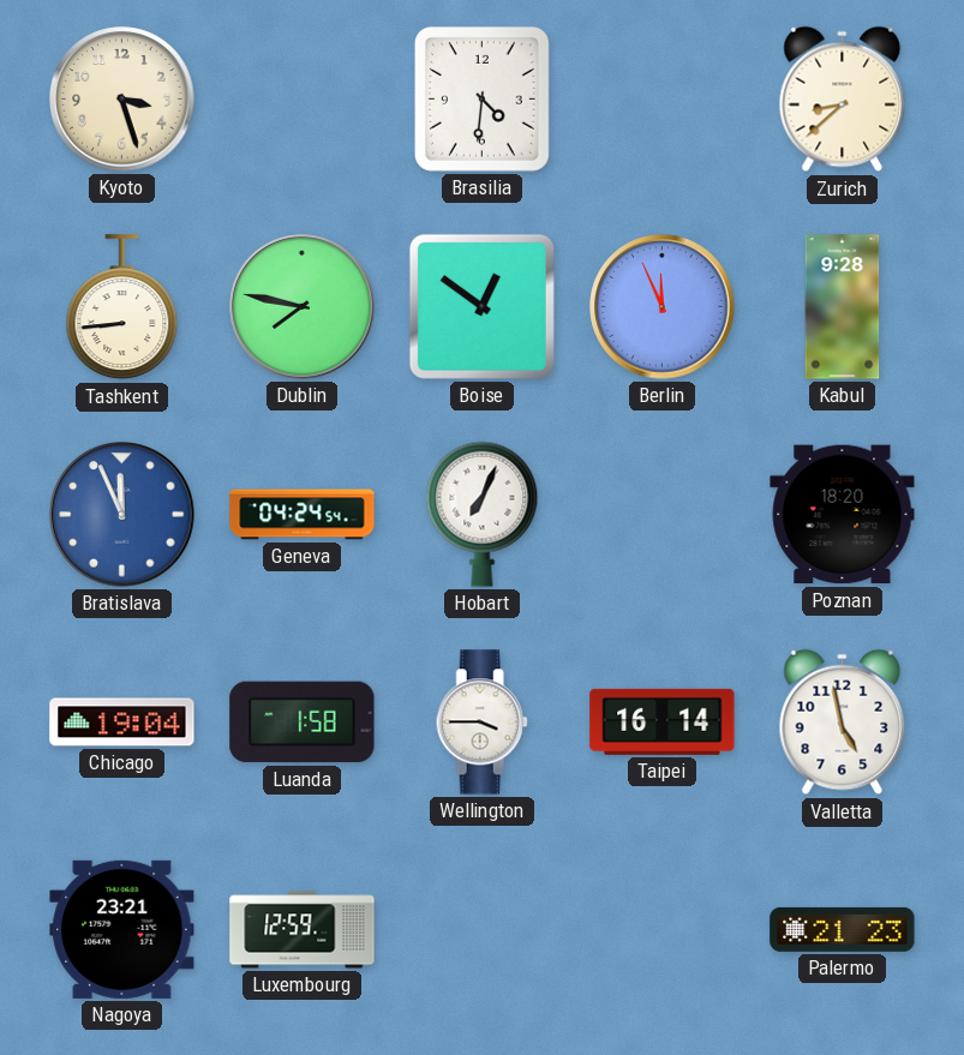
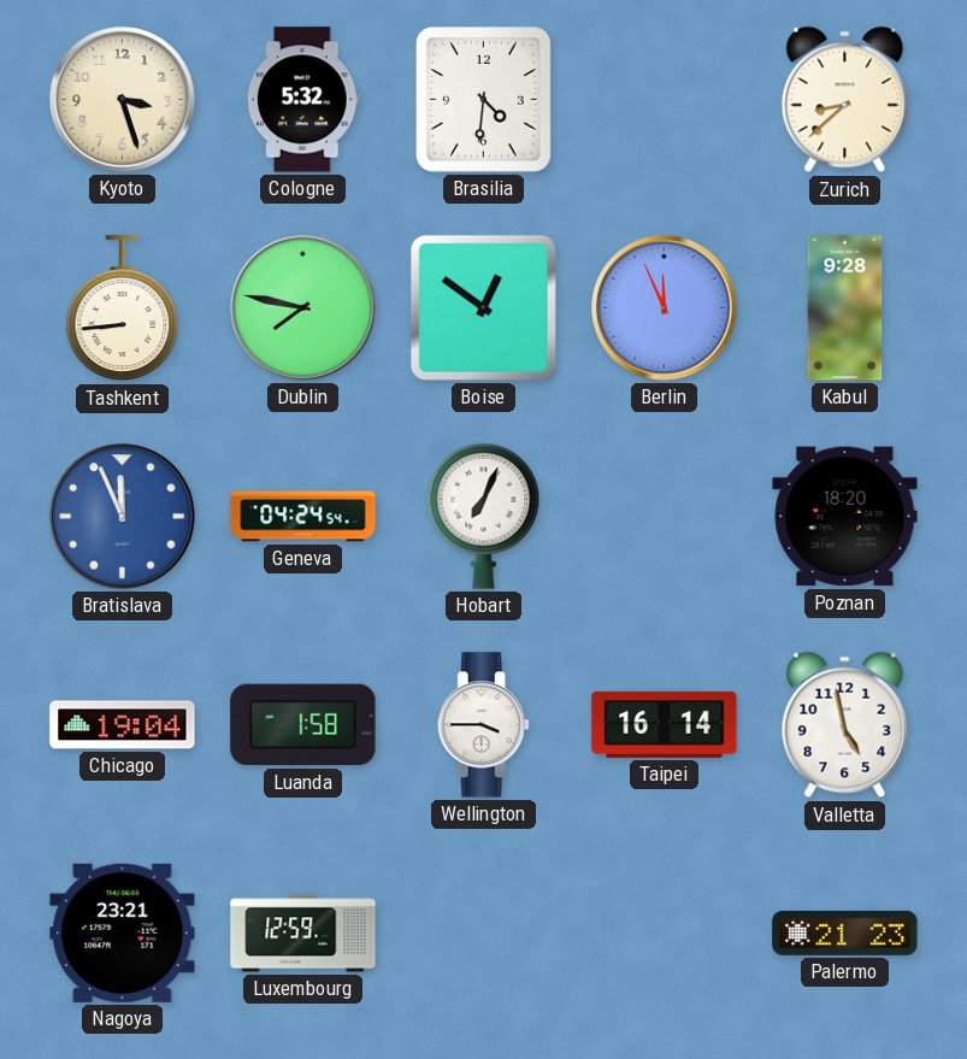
Cologne: none -> 5:32
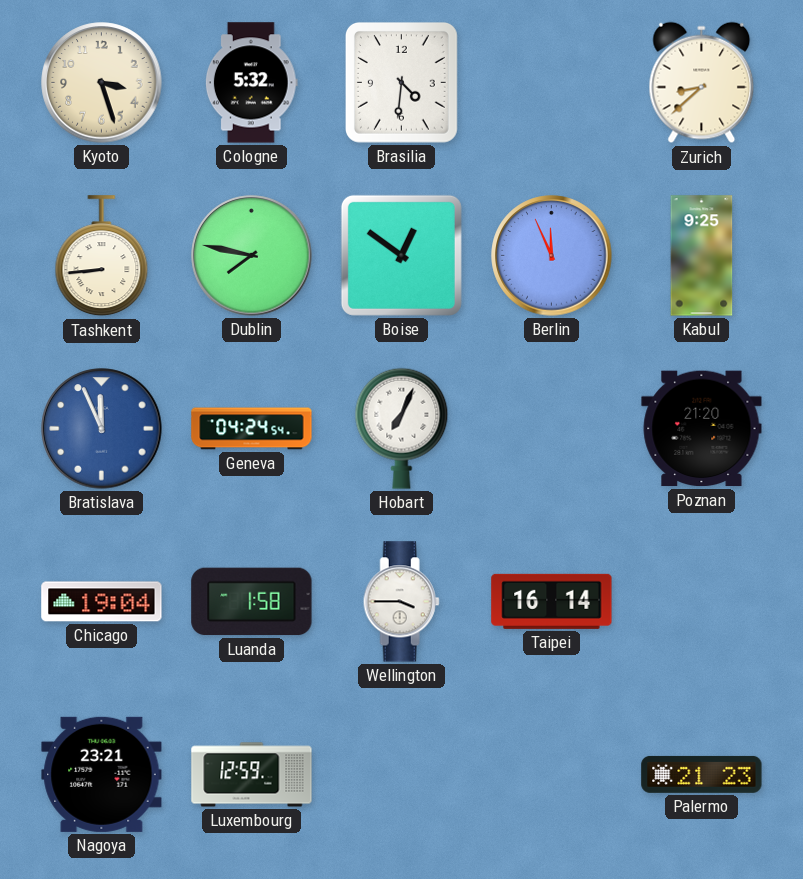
Kabul: 9:28 -> 9:25
Poznan: 18:20 -> 21:20
Valletta: 4:58 -> none
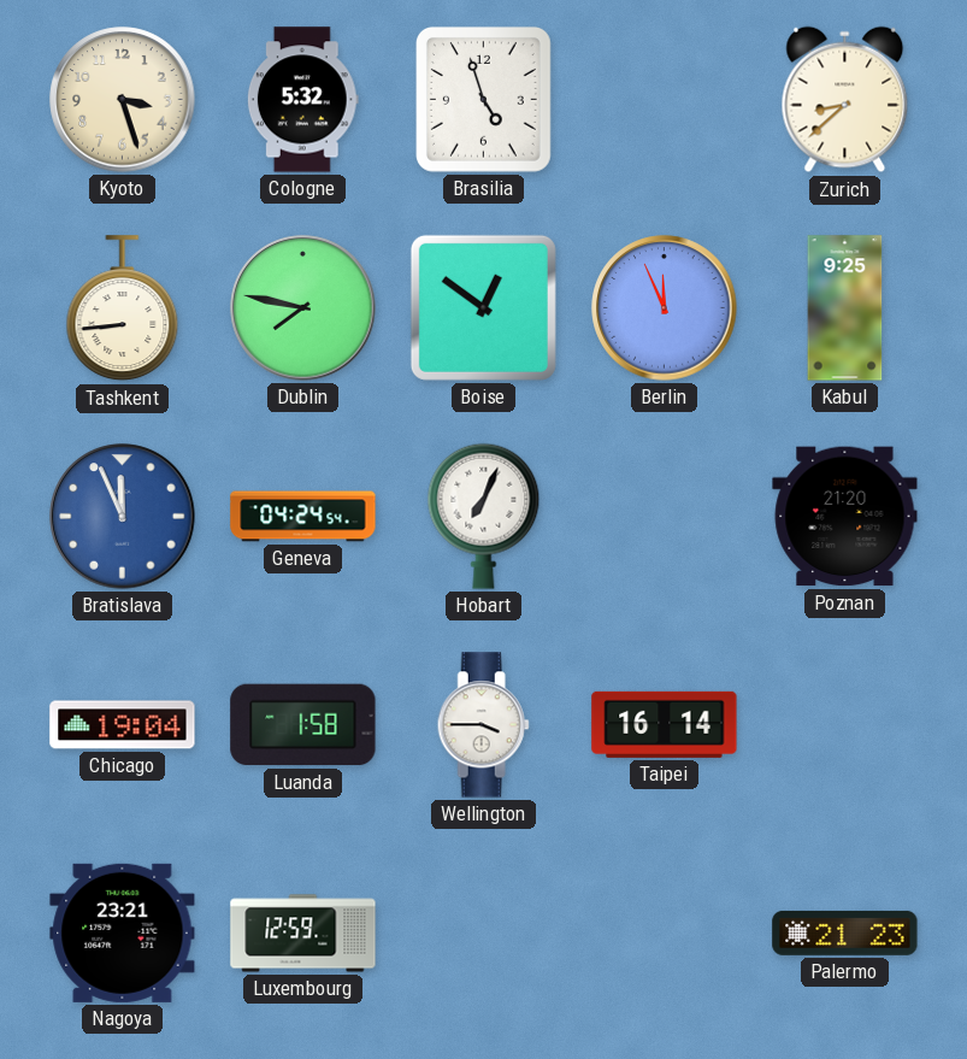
Brasilia: 4:31 -> 4:57
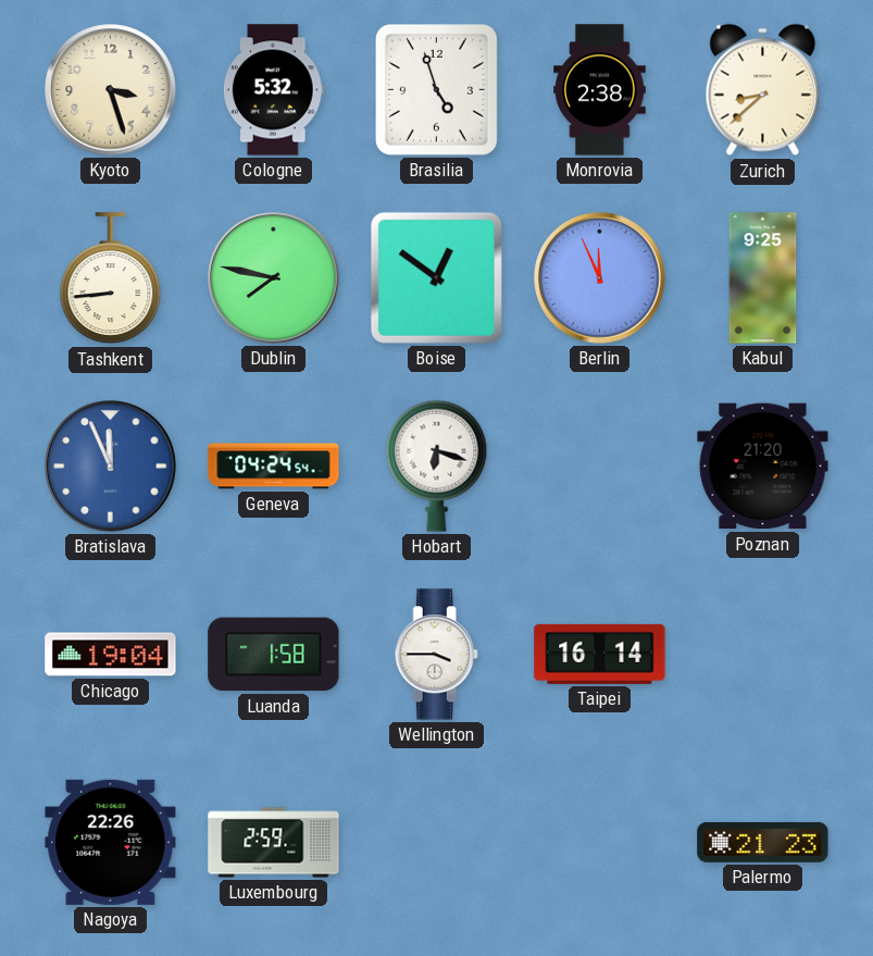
Monrovia: none -> 2:38
Hobart: 7:04 -> 6:18
Nagoya: 23:21 -> 22:26
Luxembourg: 12:59 -> 2:59
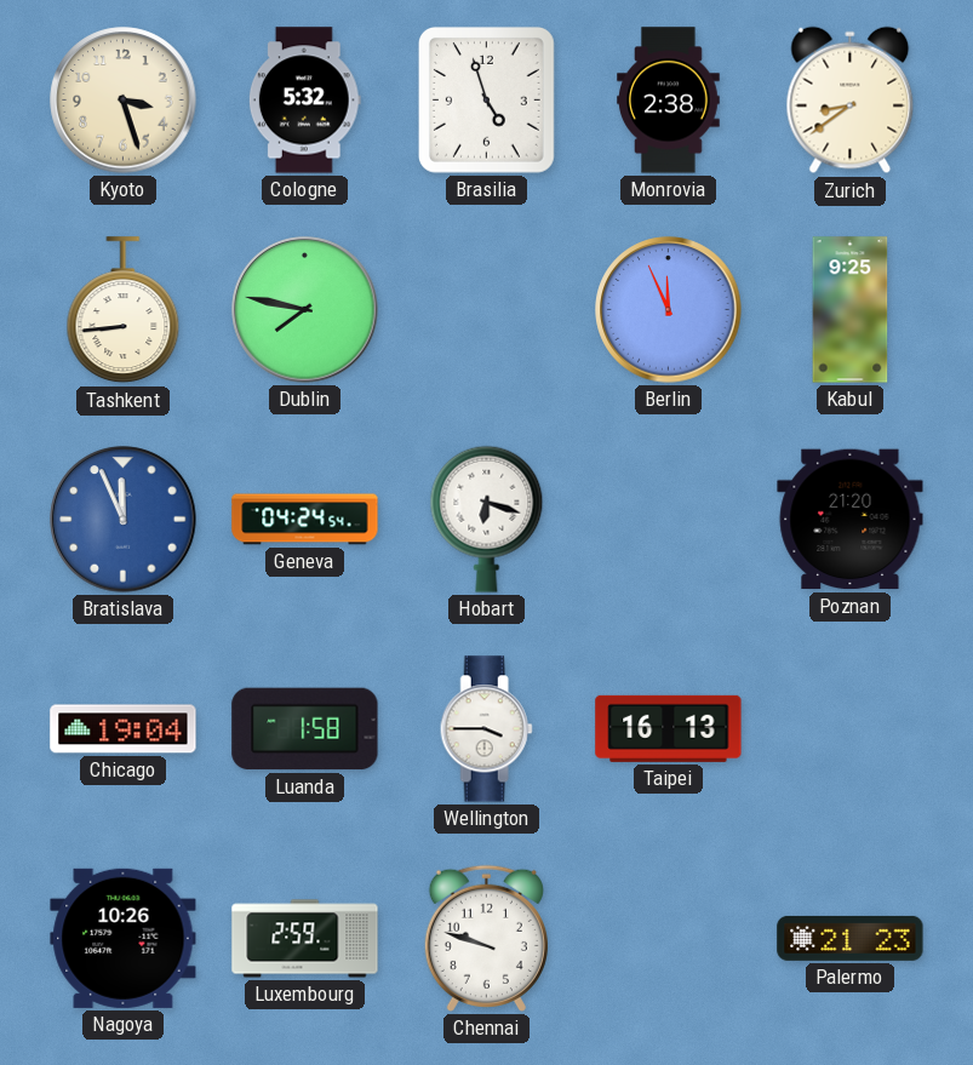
Zurich: 8:38 -> 8:39
Boise: 12:51 -> none
Taipei: 16:14 -> 16:13
Nagoya: 22:26 -> 10:26
Chennai: none -> 9:48
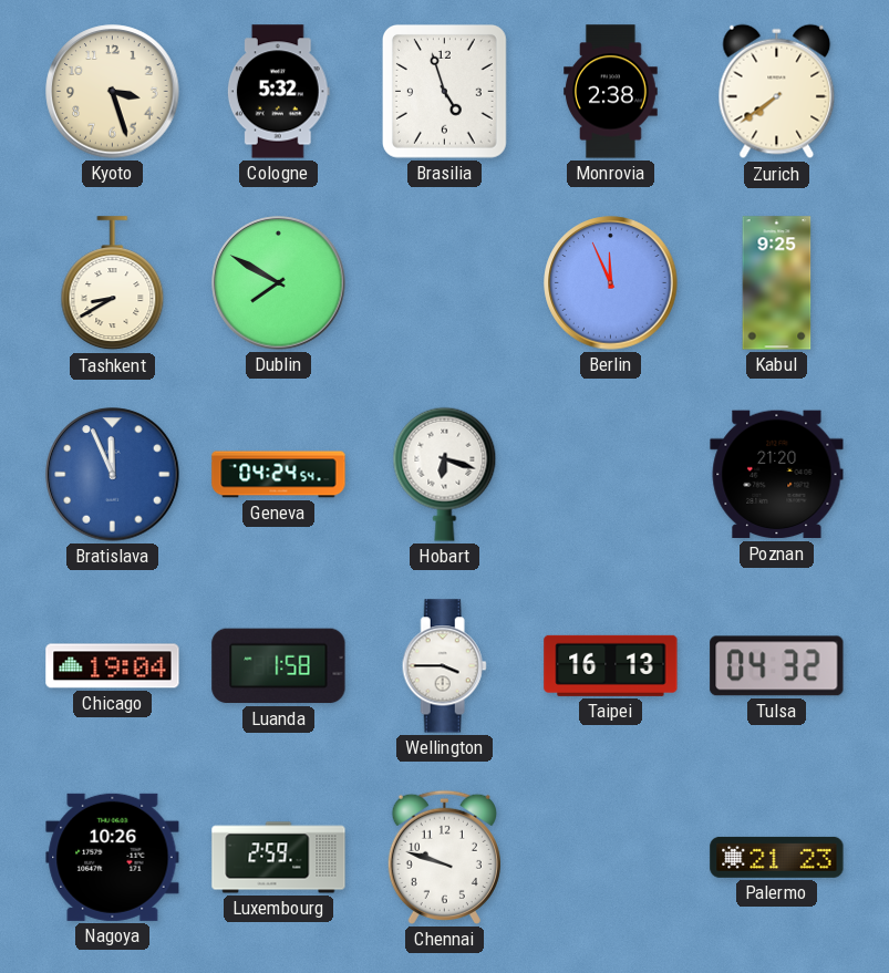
Zurich: 8:39 -> 7:39
Tashkent: 8:44 -> 8:40
Dublin: 7:47 -> 7:50
Tulsa: none -> 04:32
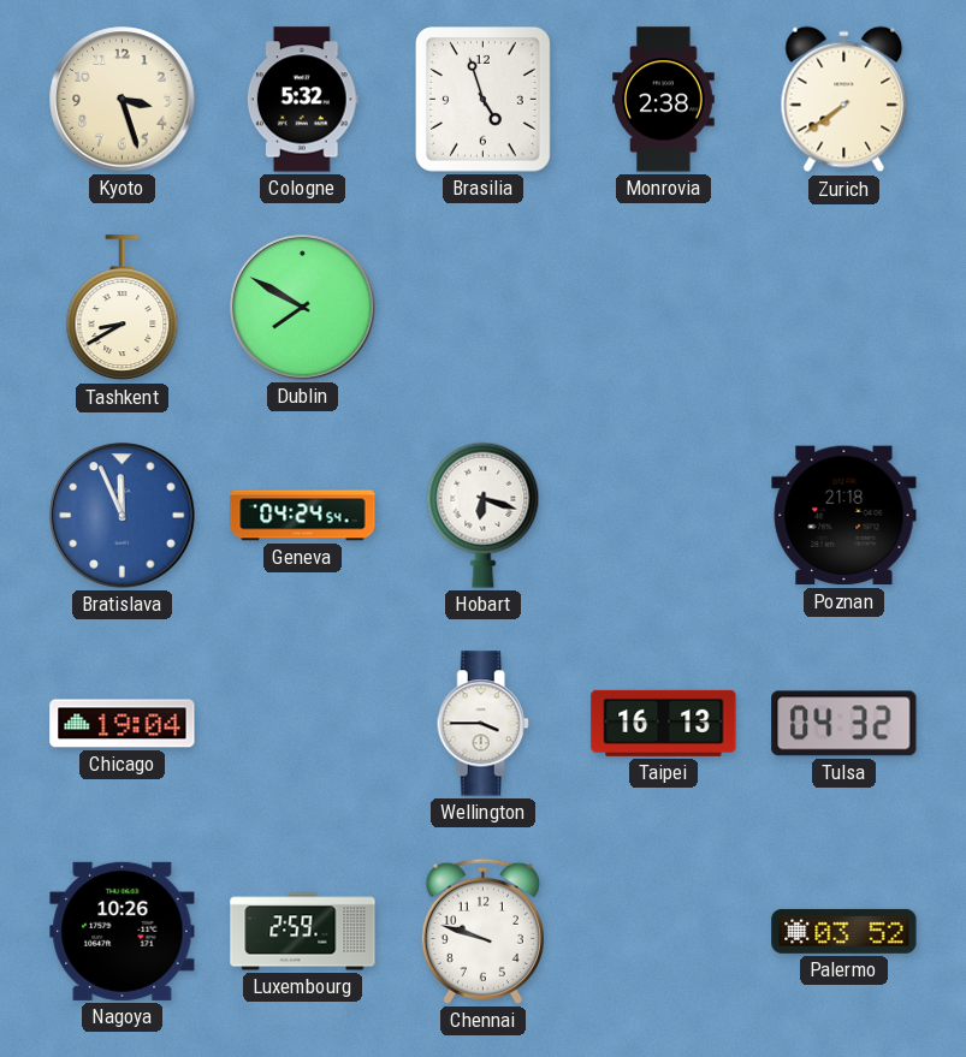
Berlin: 11:56 -> none
Kabul: 9:25 -> none
Poznan: 21:20 -> 21:18
Luanda: 1:58 -> none
Palermo: 21:23 -> 03:52
